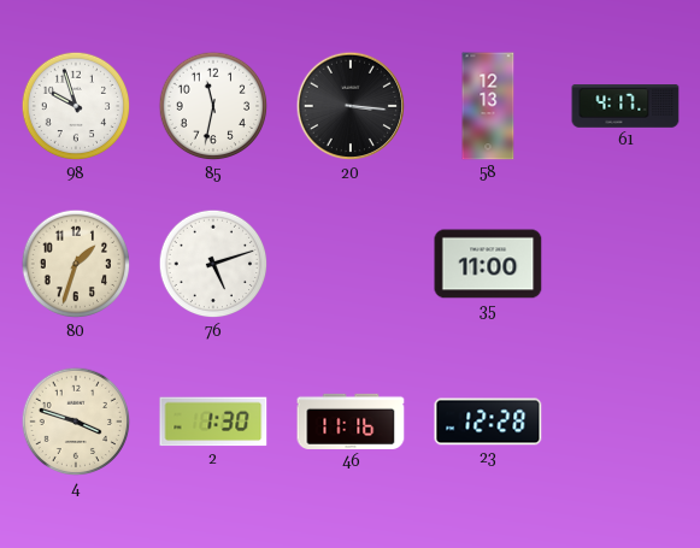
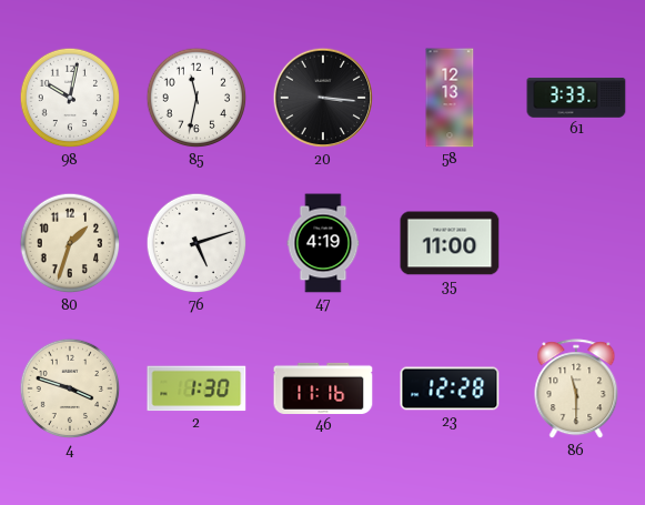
98: 9:57 -> 10:02
61: 4:17 -> 3:33
47: none -> 4:19
86: none -> 11:30
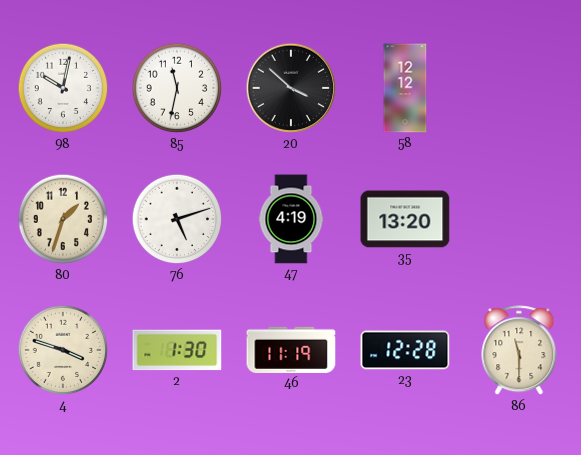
20: 3:16 -> 3:52
58: 12:13 -> 12:12
61: 3:33 -> none
35: 11:00 -> 13:20
46: 11:16 -> 11:19
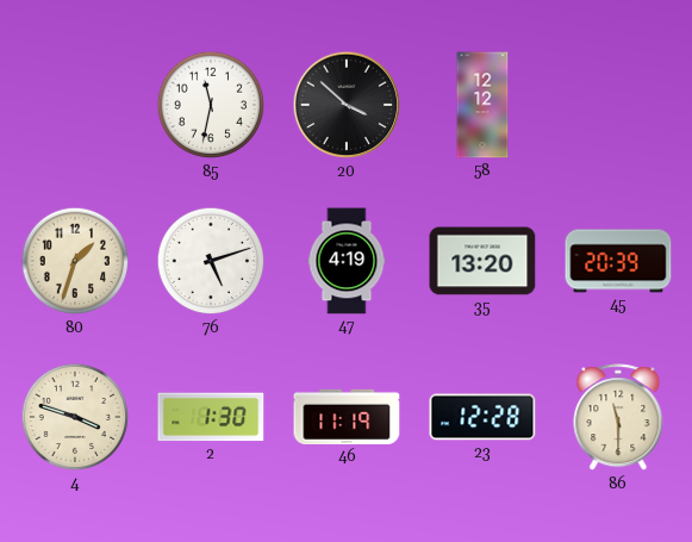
98: 10:02 -> none
45: none -> 20:39
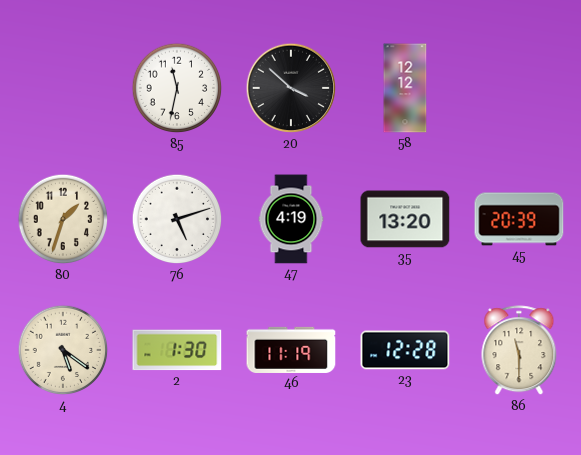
4: 3:48 -> 5:21
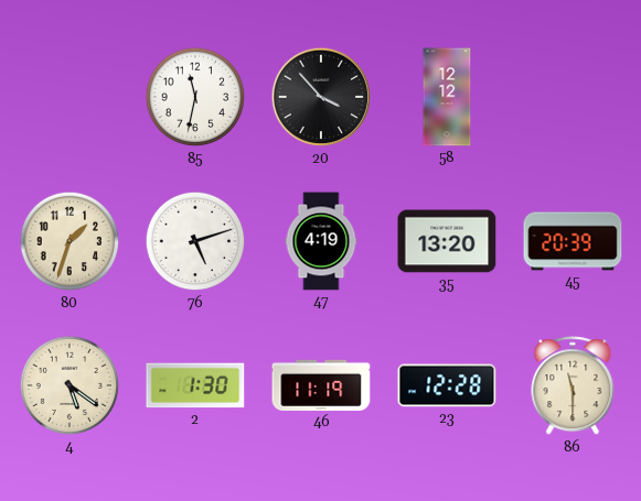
20: 3:52 -> 3:53
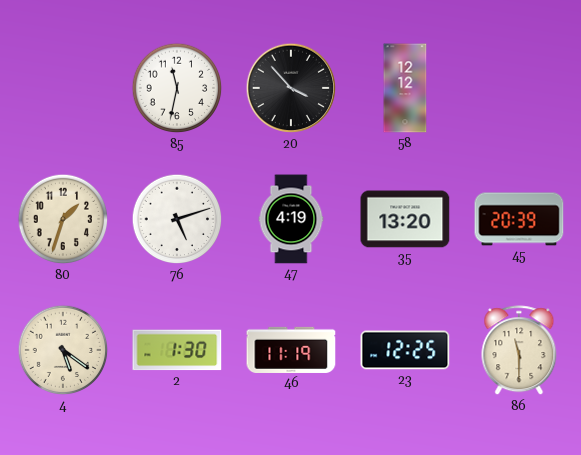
23: 12:28 -> 12:25
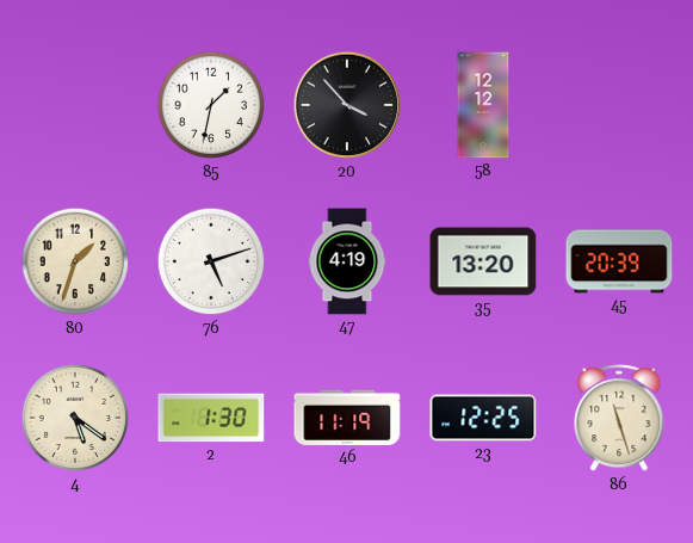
85: 11:32 -> 1:32
86: 11:30 -> 11:27
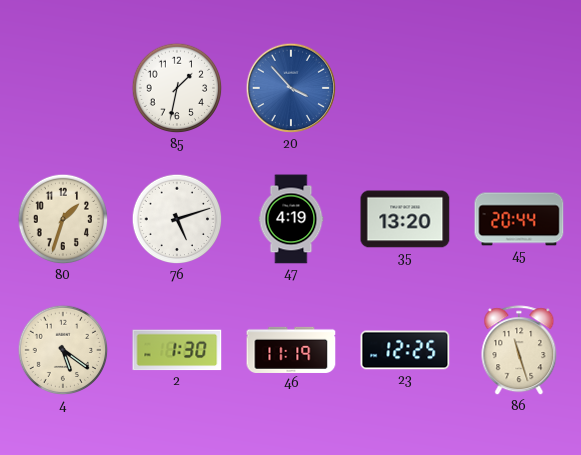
20 dial: black -> blue
58: 12:12 -> none
45: 20:39 -> 20:44
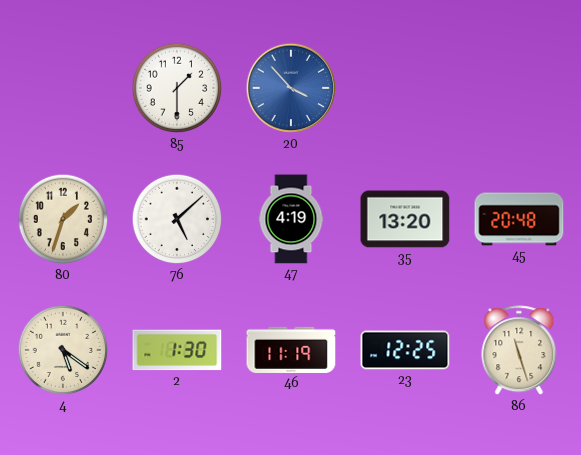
85: 1:32 -> 1:30
76: 5:12 -> 5:08
45: 20:44 -> 20:48
